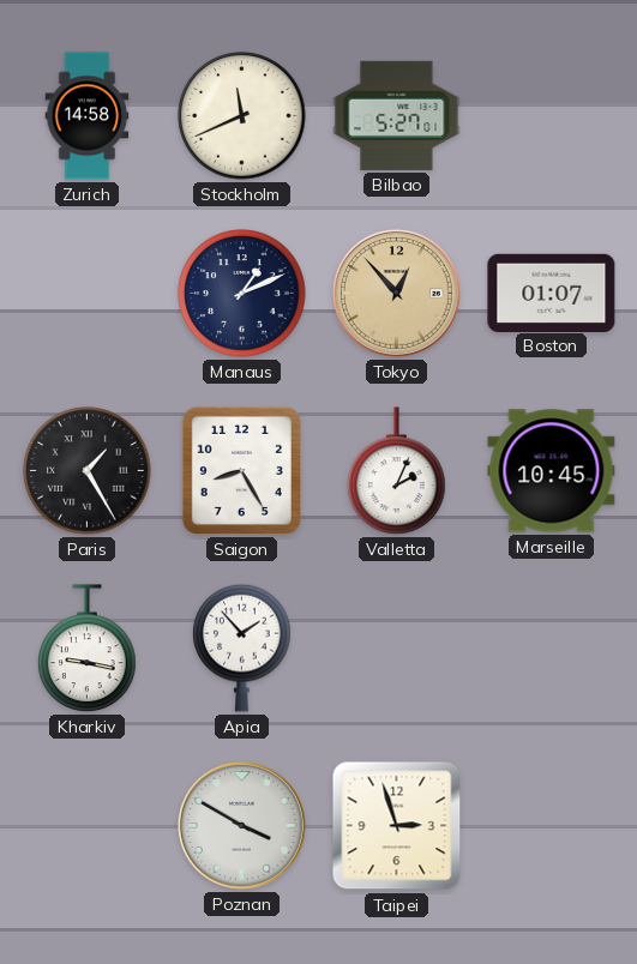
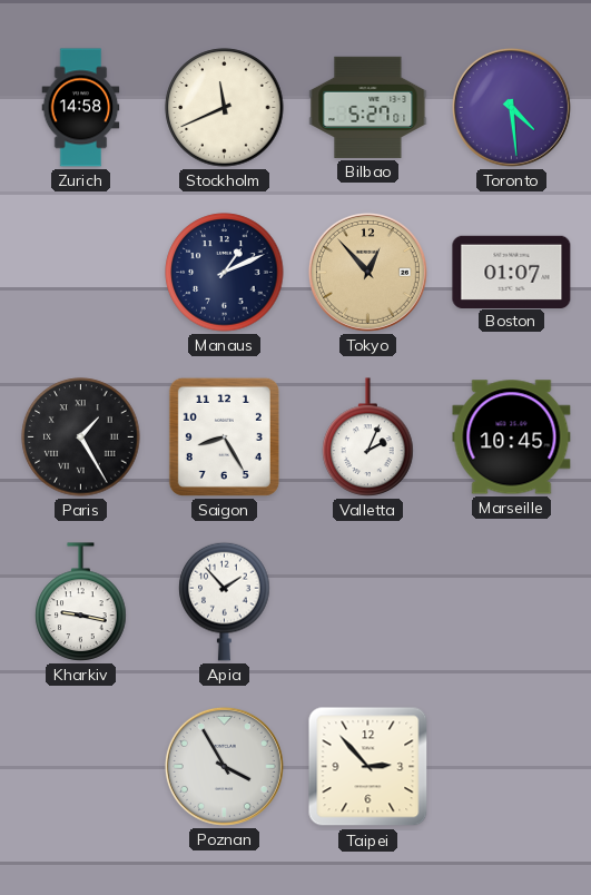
Toronto: none -> 4:29
Poznan: 3:50 -> 3:55
Taipei: 2:57 -> 2:53
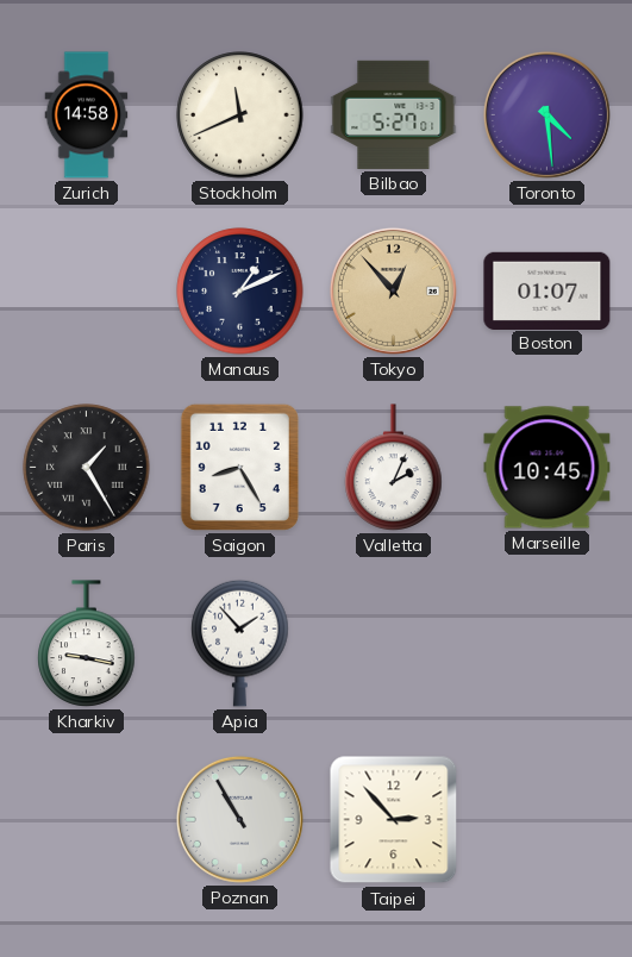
Poznan: 3:55 -> 10:55
